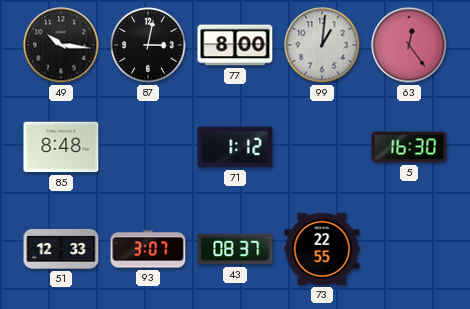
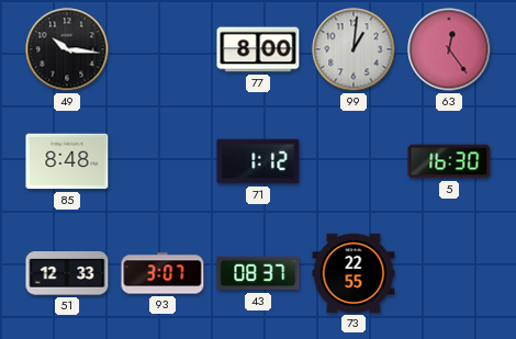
87: 3:02 -> none
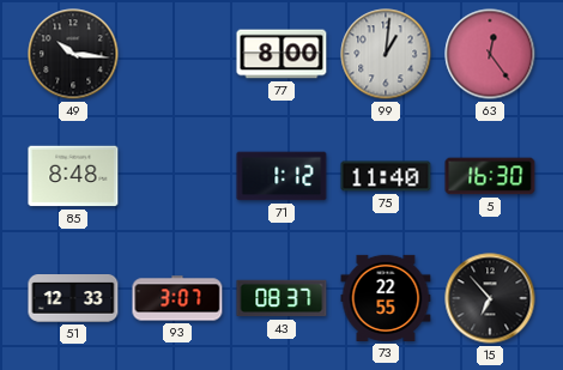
75: none -> 11:40
15: none -> 6:53
